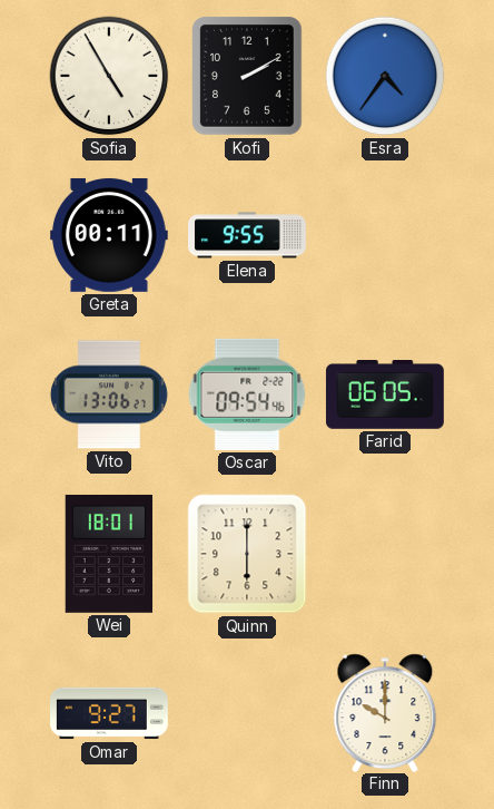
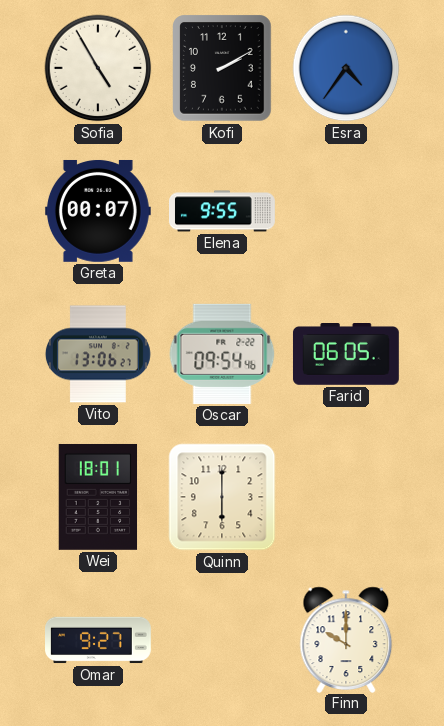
Greta: 00:11 -> 00:07
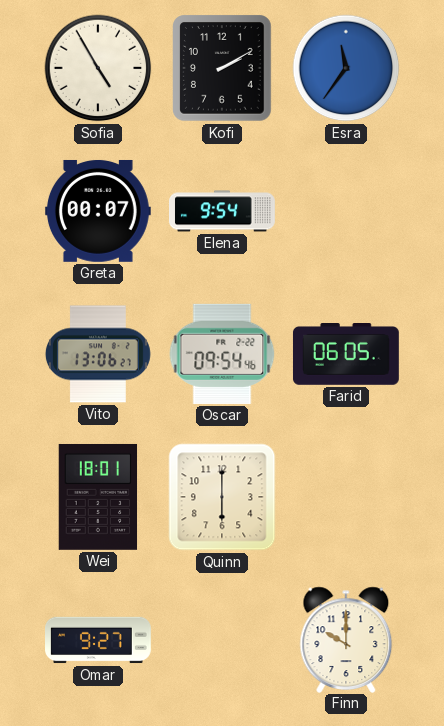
Esra: 4:36 -> 11:36
Elena: 9:55 -> 9:54
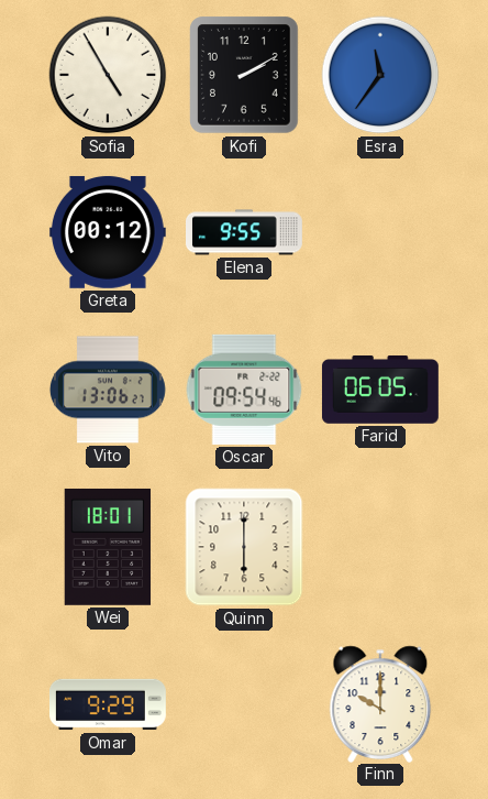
Greta: 00:07 -> 00:12
Elena: 9:54 -> 9:55
Omar: 9:27 -> 9:29
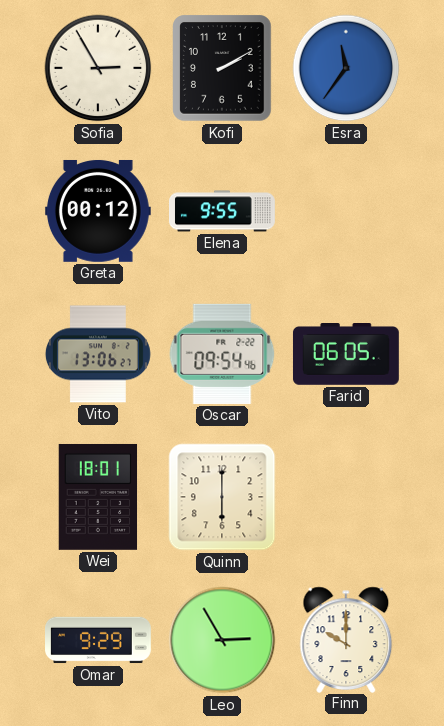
Sofia: 4:55 -> 2:55
Leo: none -> 2:55
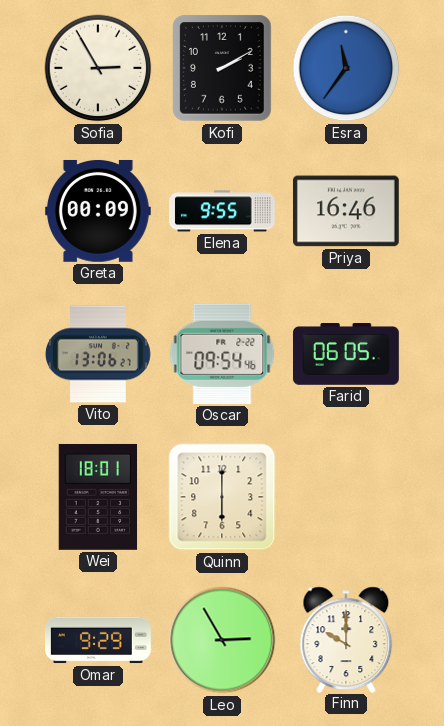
Greta: 00:12 -> 00:09
Priya: none -> 16:46
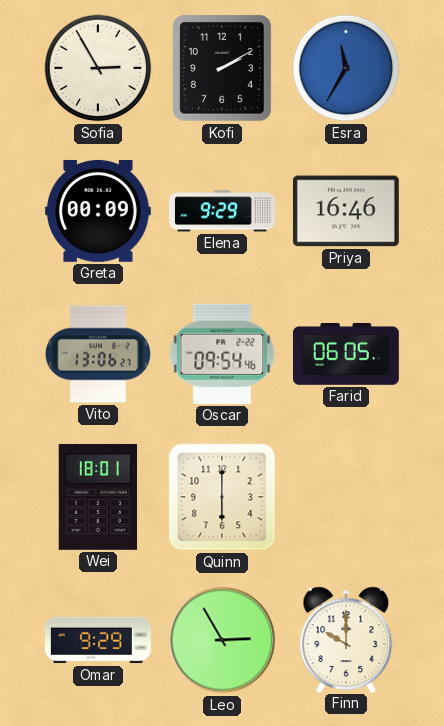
Esra: 11:36 -> 11:35
Elena: 9:55 -> 9:29
